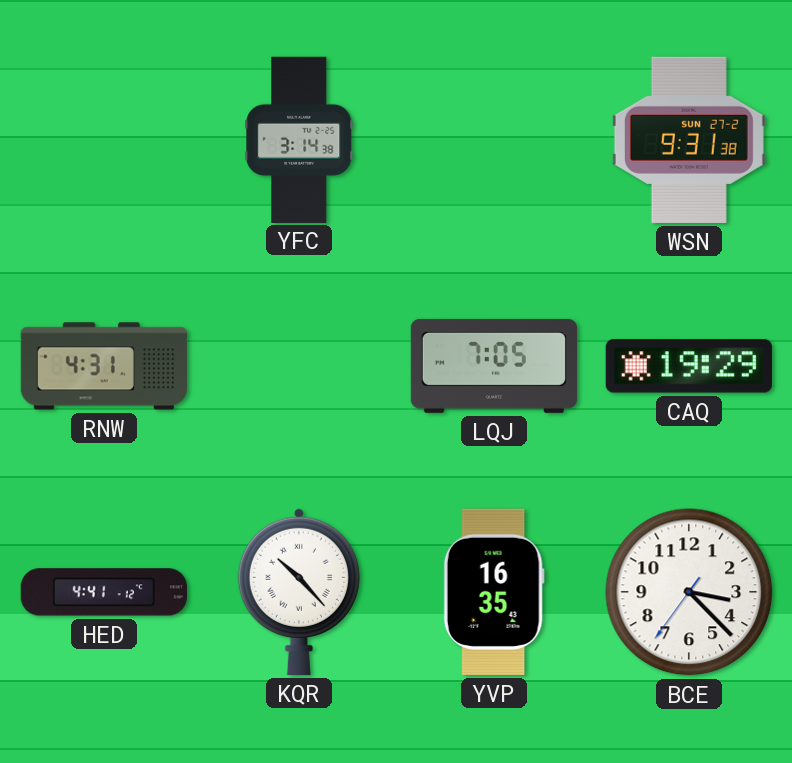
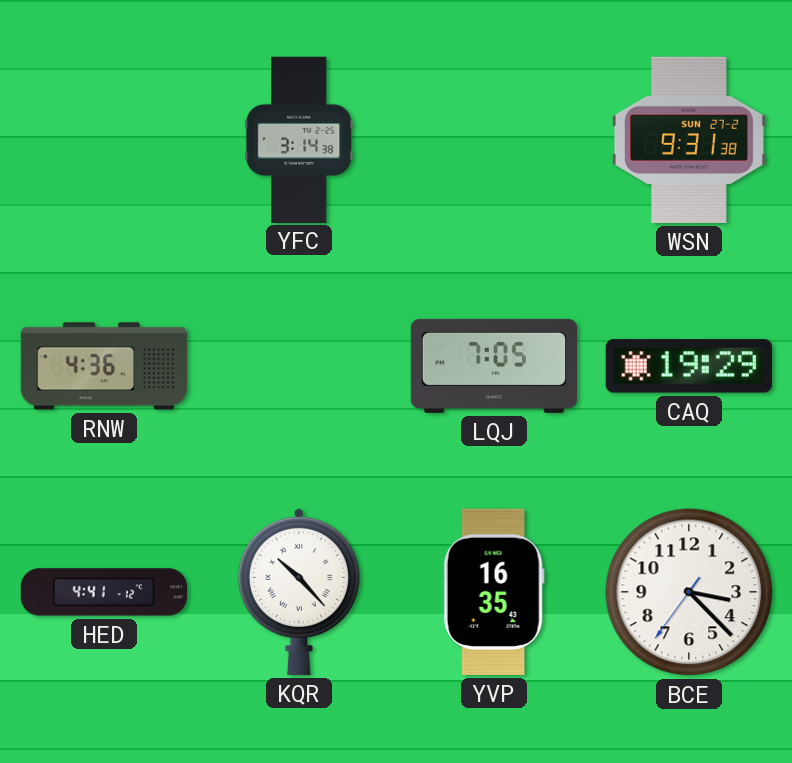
RNW: 4:31 -> 4:36
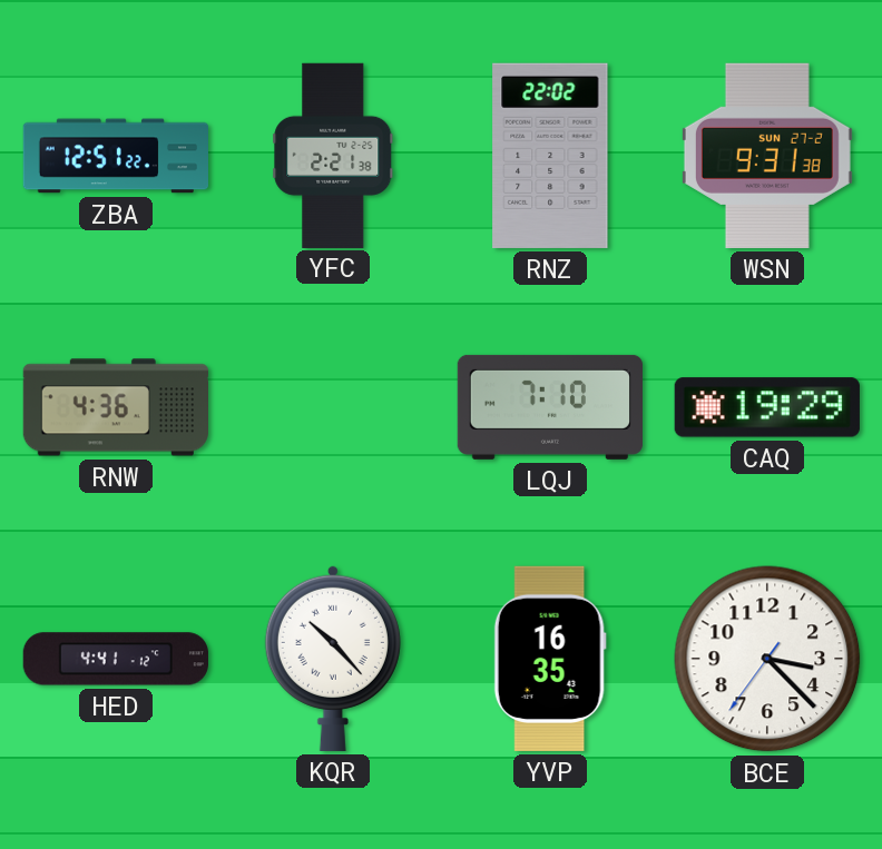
ZBA: none -> 12:51
YFC: 3:14 -> 2:21
RNZ: none -> 22:02
LQJ: 7:05 -> 7:10
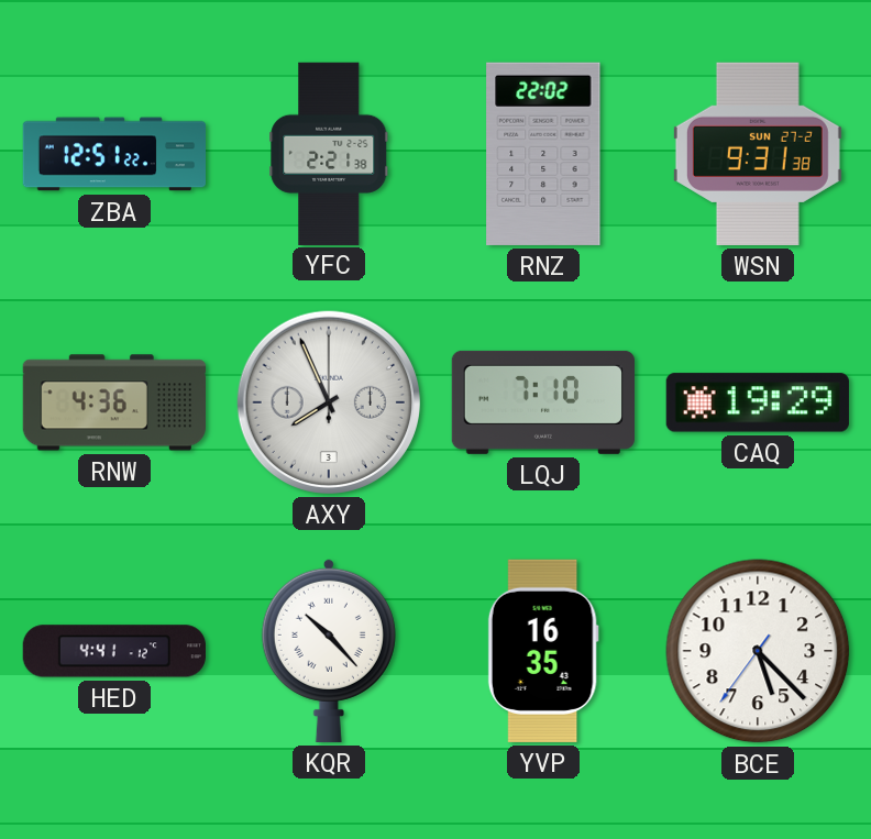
AXY: none -> 7:56
BCE: 3:22 -> 5:22
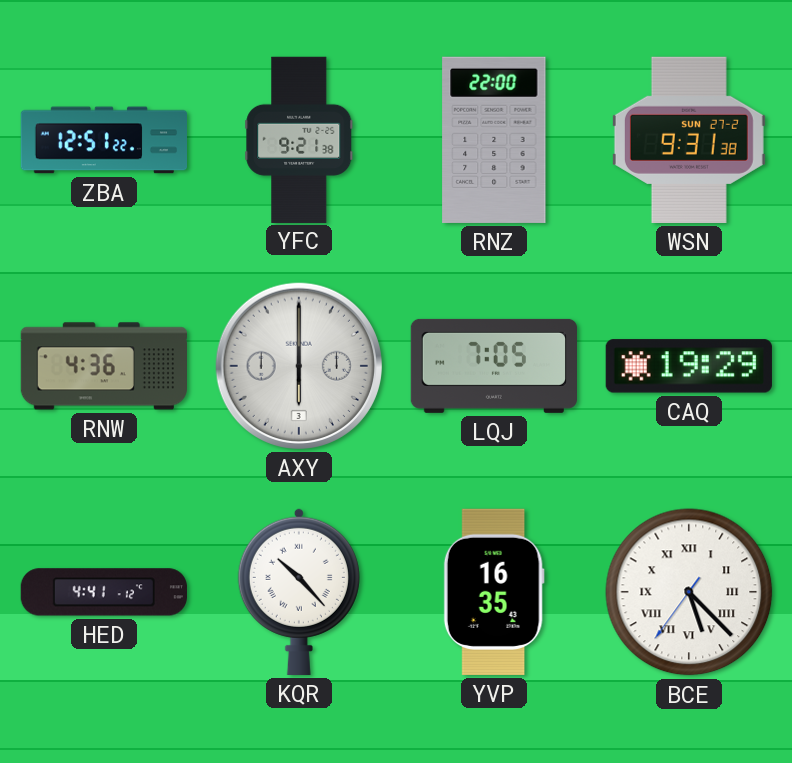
YFC: 2:21 -> 9:21
RNZ: 22:02 -> 22:00
AXY: 7:56 -> 6:00
LQJ: 7:10 -> 7:05
BCE numerals: Arabic -> Roman
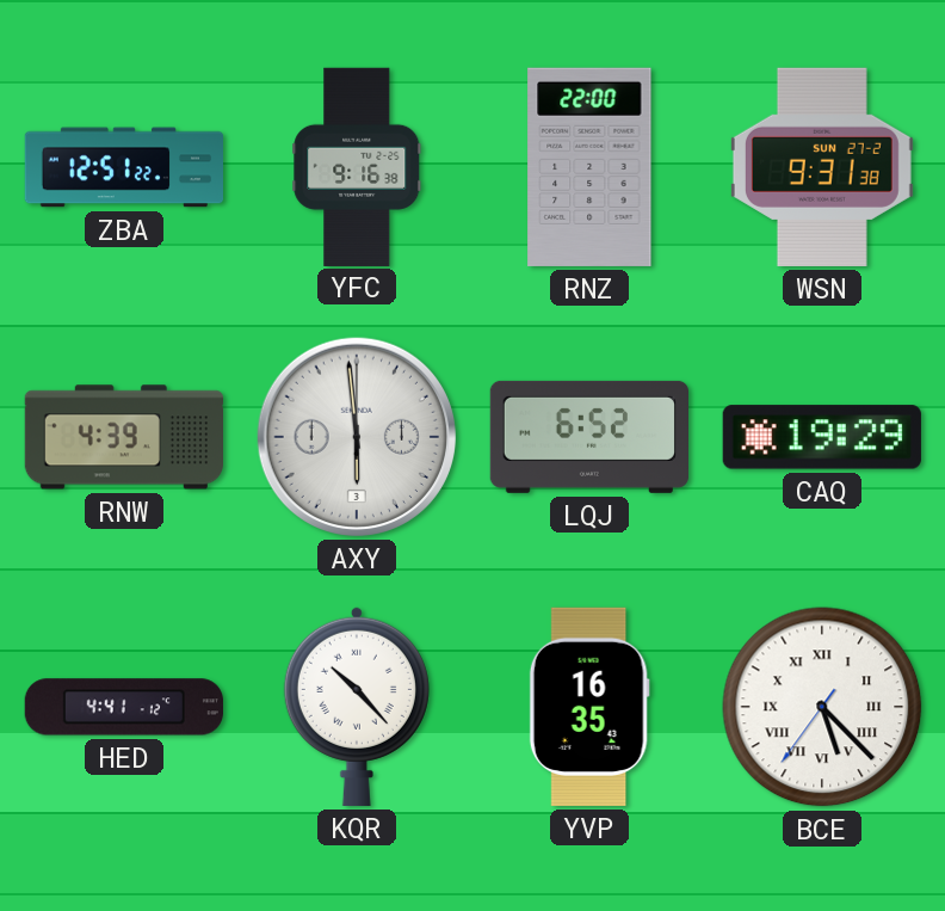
YFC: 9:21 -> 9:16
RNW: 4:36 -> 4:39
AXY: 6:00 -> 5:59
LQJ: 7:05 -> 6:52
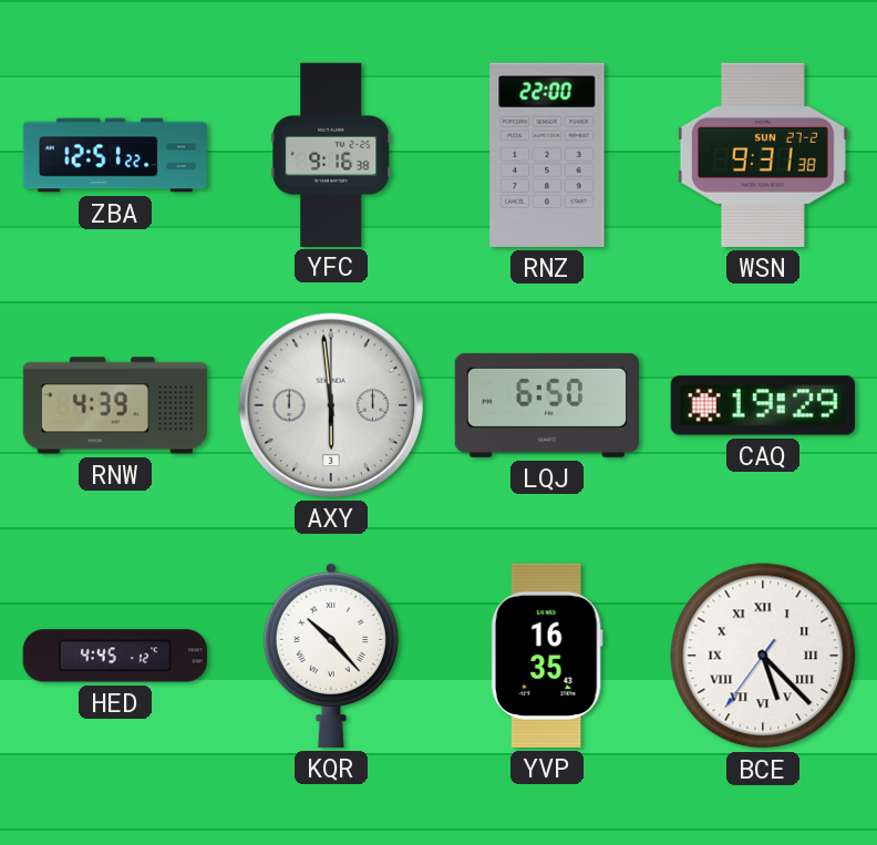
LQJ: 6:52 -> 6:50
HED: 4:41 -> 4:45
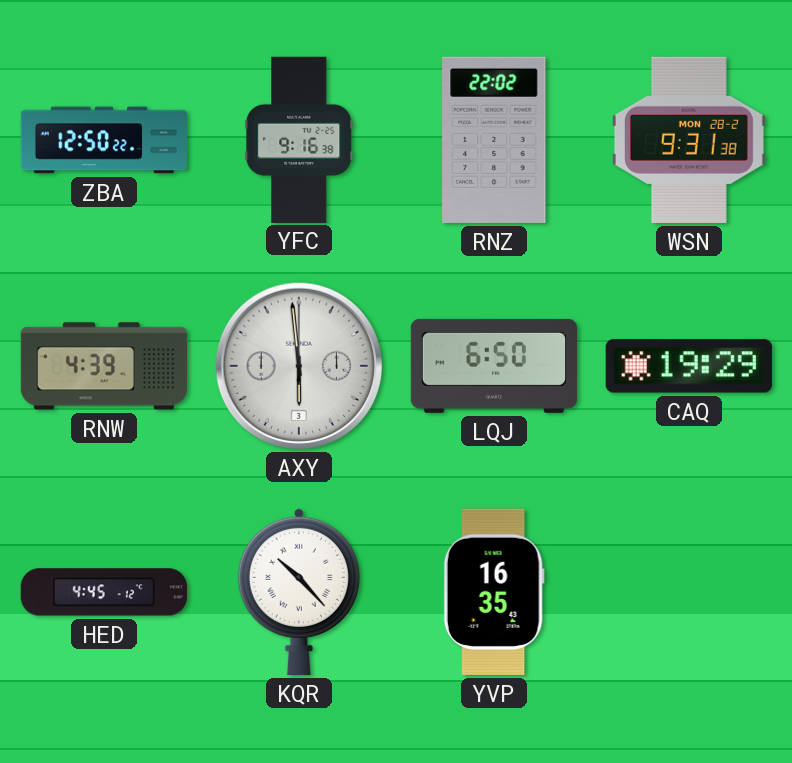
ZBA: 12:51 -> 12:50
RNZ: 22:00 -> 22:02
WSN date: SUN 27-2 -> MON 28-2
BCE: 5:22 -> none
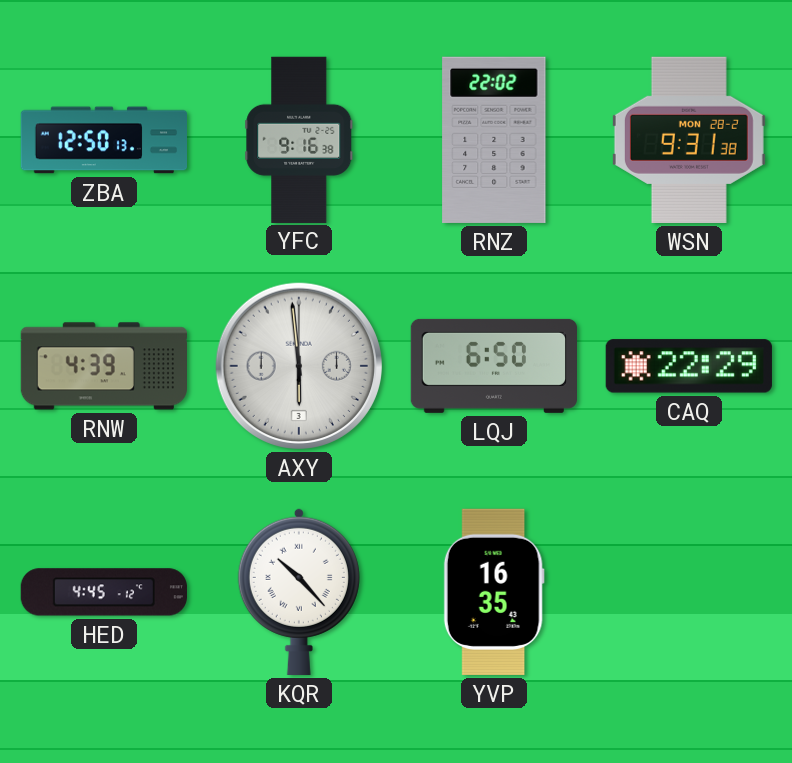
ZBA: 12:50:22 -> 12:50:13
CAQ: 19:29 -> 22:29
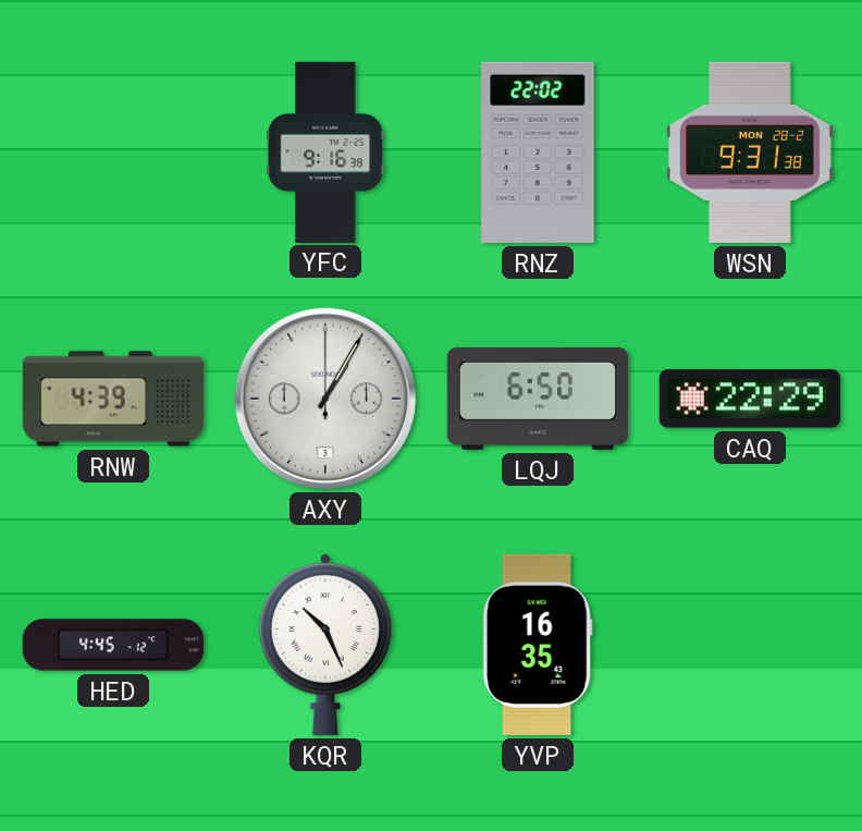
ZBA: 12:50 -> none
AXY: 5:59 -> 1:05
KQR: 10:23 -> 10:26
